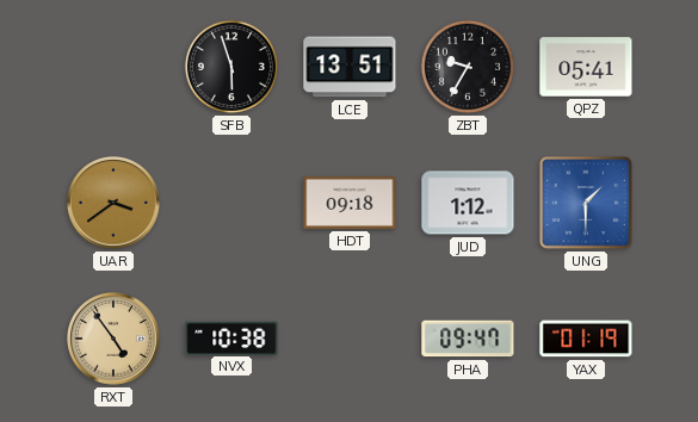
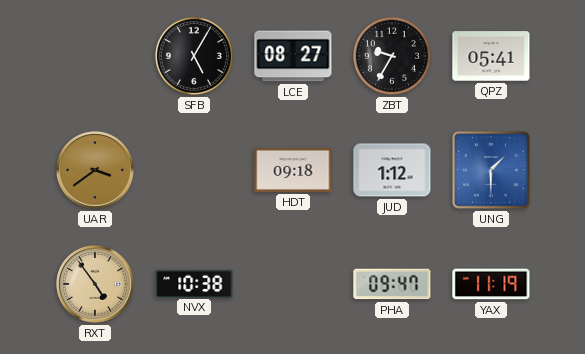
SFB: 5:57 -> 5:05
LCE: 13:51 -> 08:27
YAX: 01:19 -> 11:19
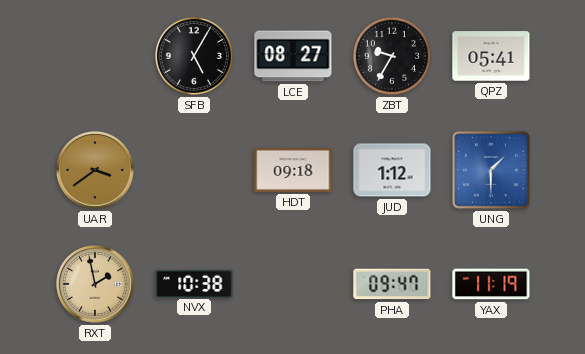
RXT: 4:54 -> 1:58
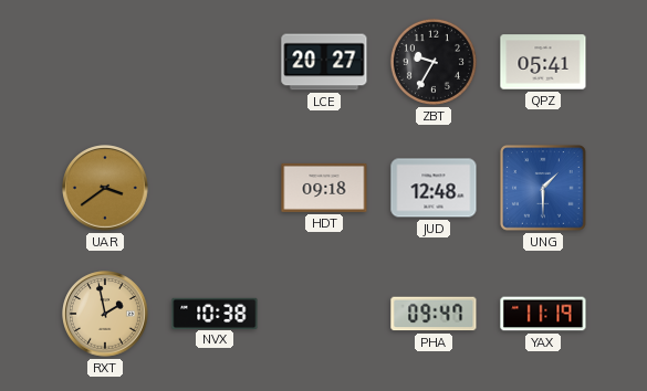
SFB: 5:05 -> none
LCE: 08:27 -> 20:27
JUD: 1:12 -> 12:48
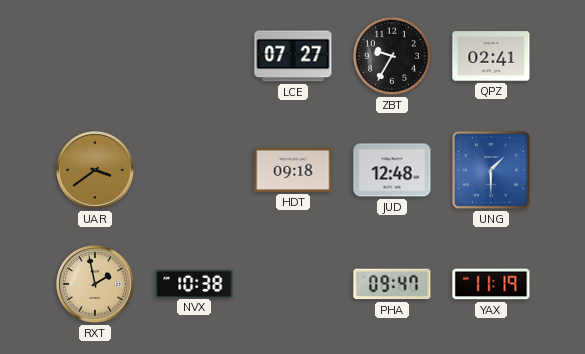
LCE: 20:27 -> 07:27
QPZ: 05:41 -> 02:41
